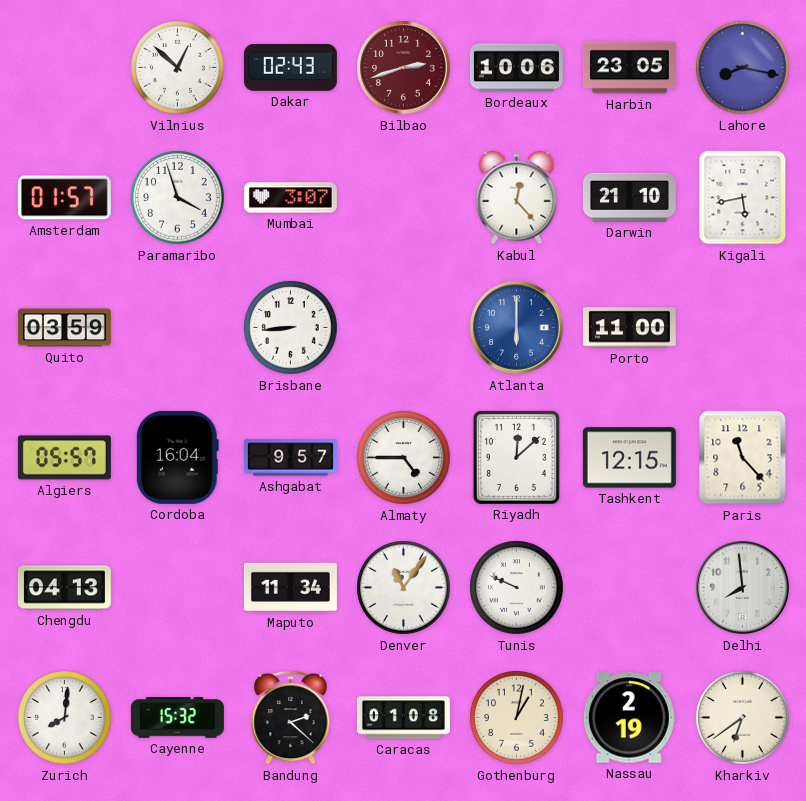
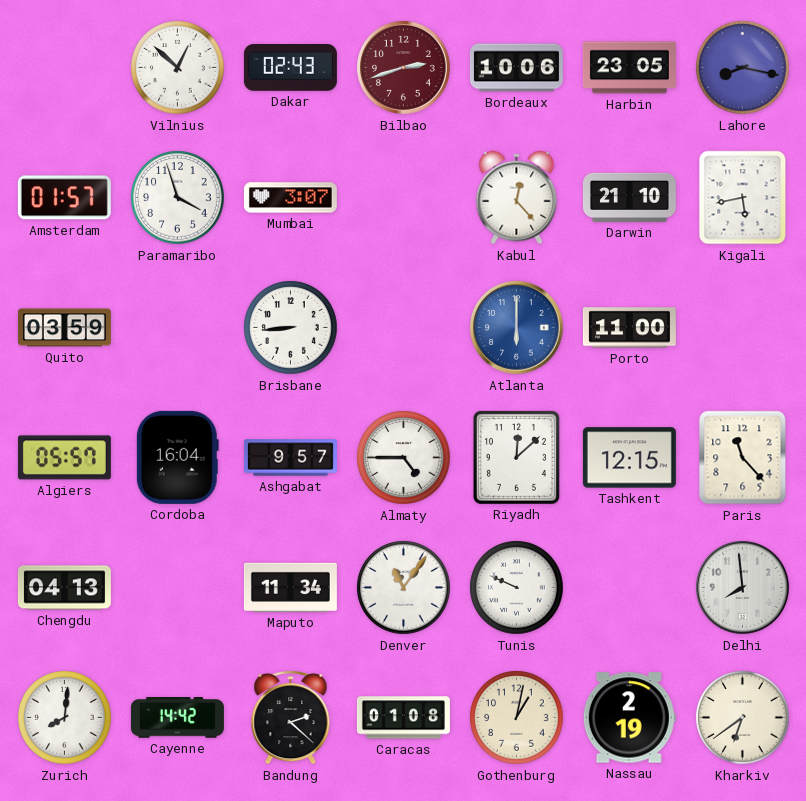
Cayenne: 15:32 -> 14:42
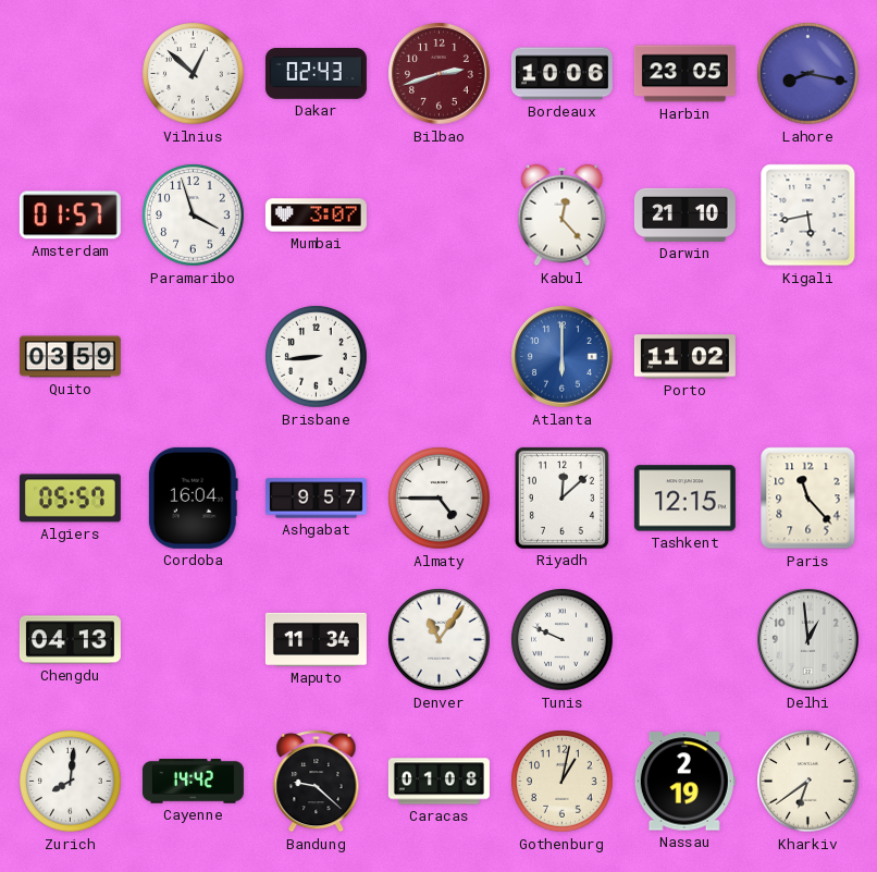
Porto: 11:00 -> 11:02
Delhi: 7:59 -> 12:59
Bandung: 2:22 -> 9:22
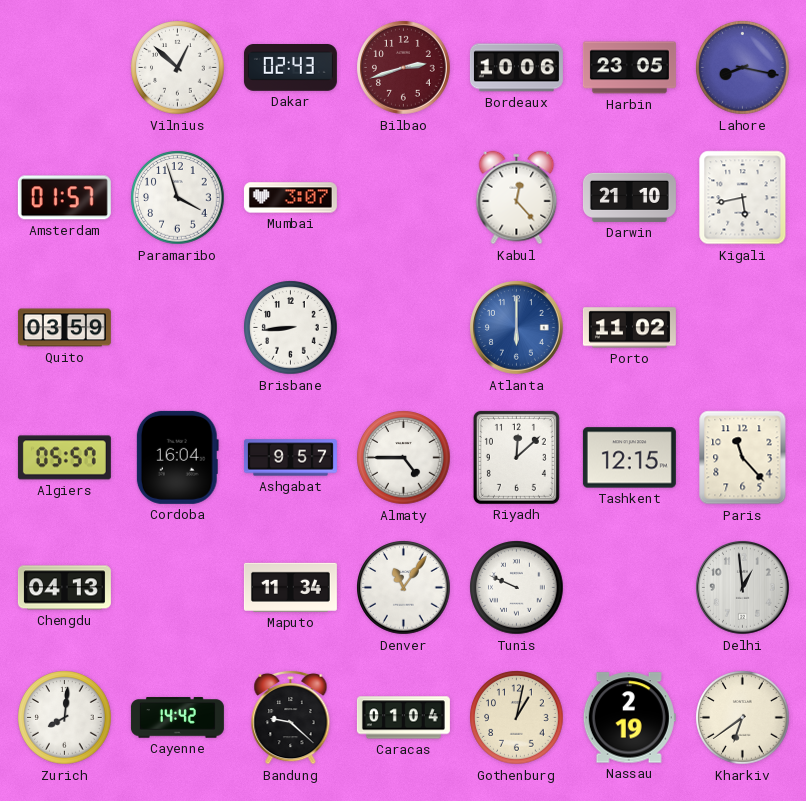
Caracas: 01:08 -> 01:04
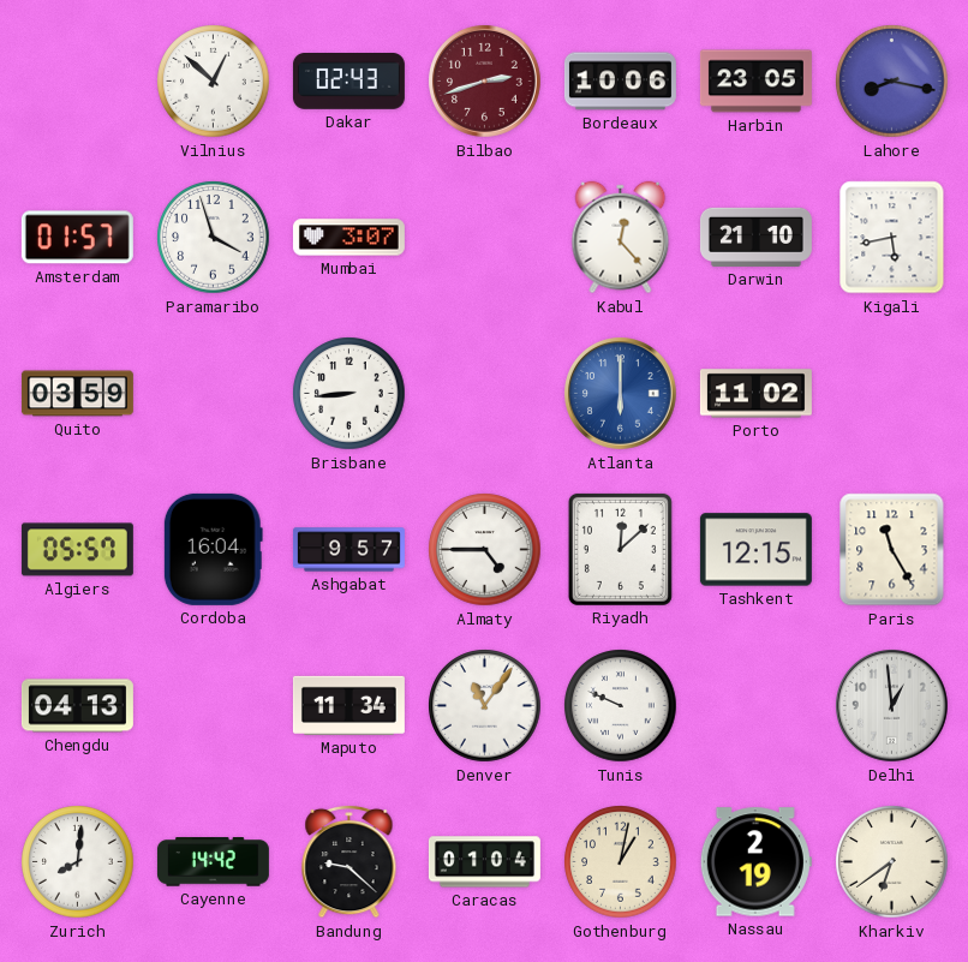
Paris: 11:23 -> 11:25
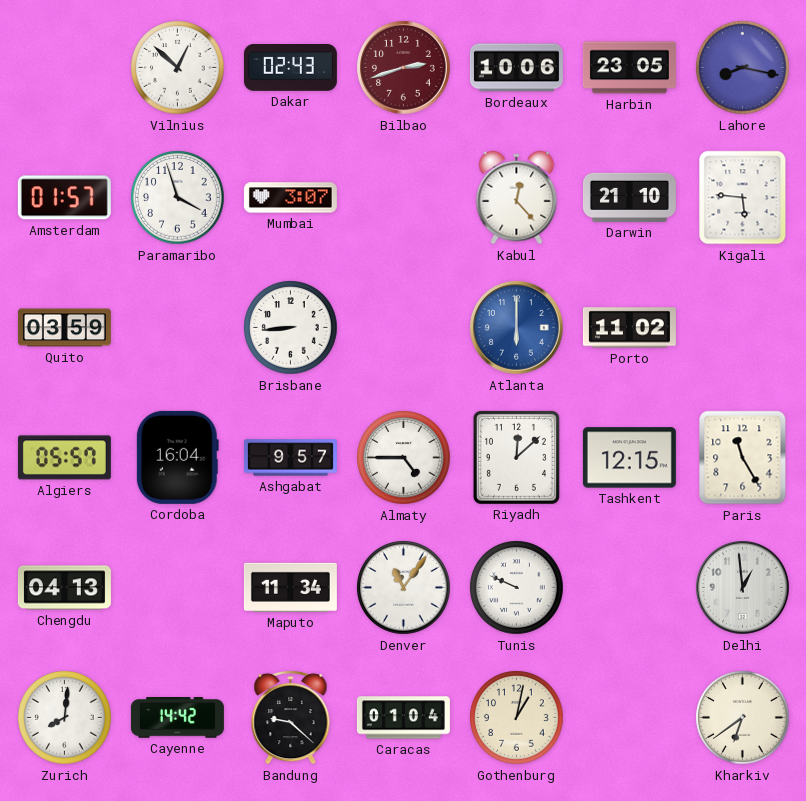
Kigali: 5:43 -> 5:46
Nassau: 2:19 -> none
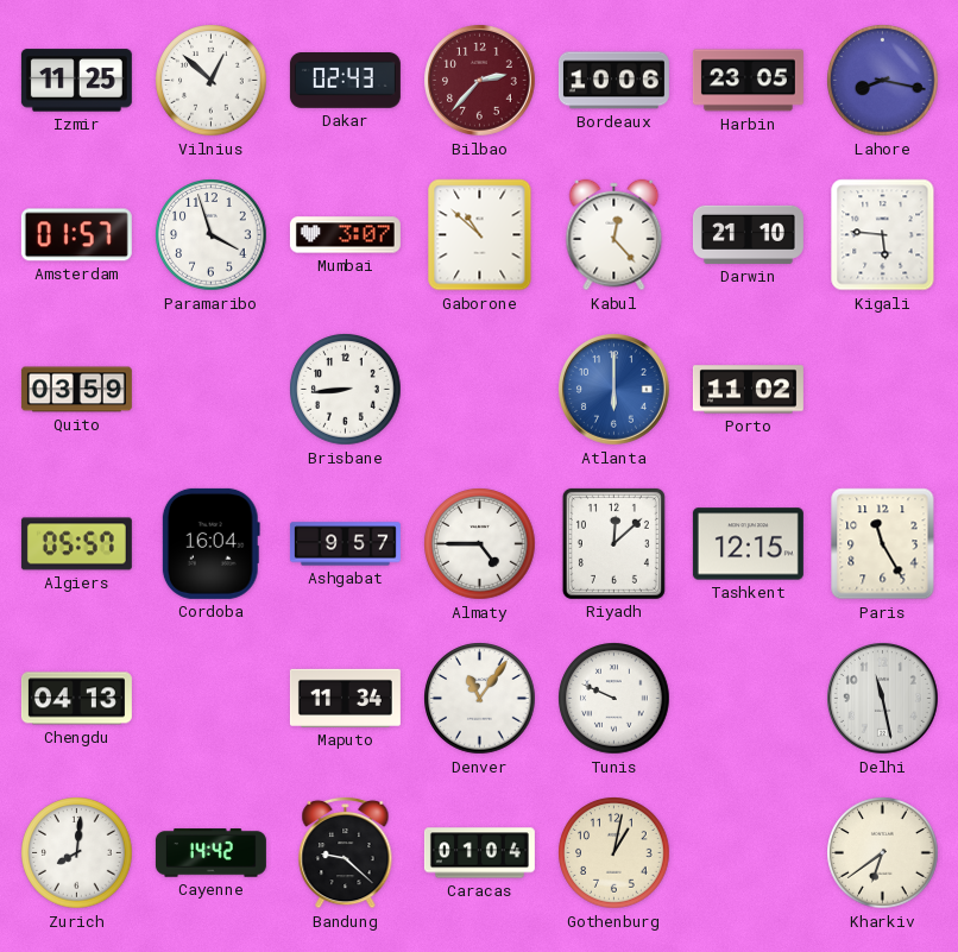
Izmir: none -> 11:25
Bilbao: 2:42 -> 2:37
Gaborone: none -> 10:52
Delhi: 12:59 -> 11:28
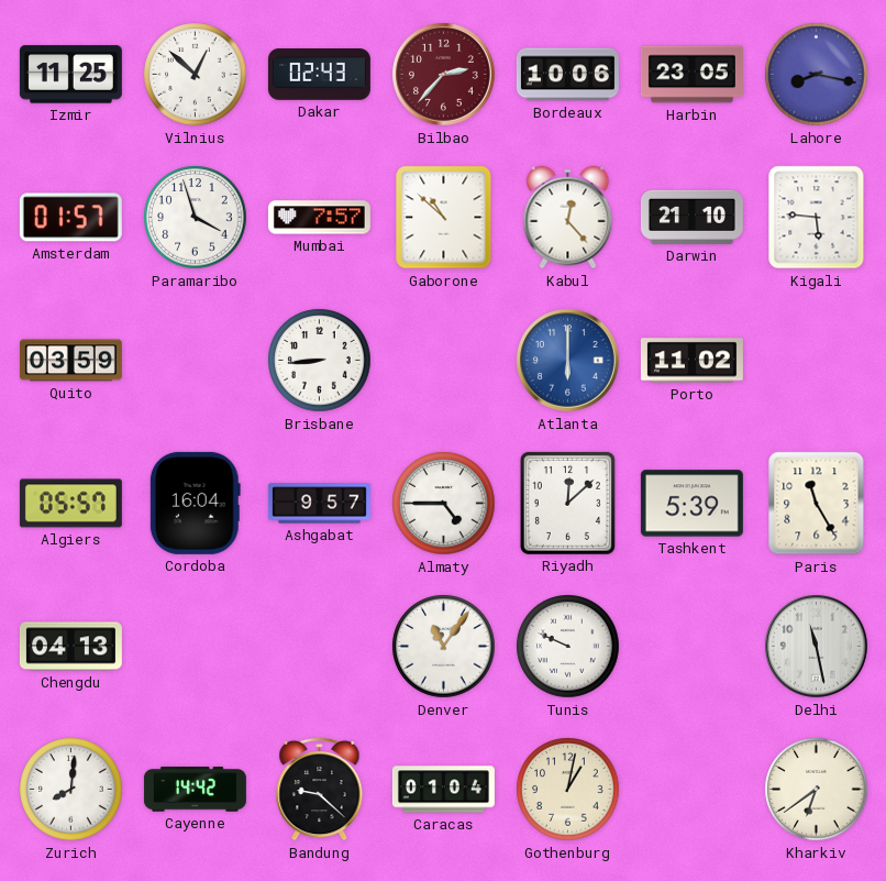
Mumbai: 3:07 -> 7:57
Tashkent: 12:15 -> 5:39
Maputo: 11:34 -> none
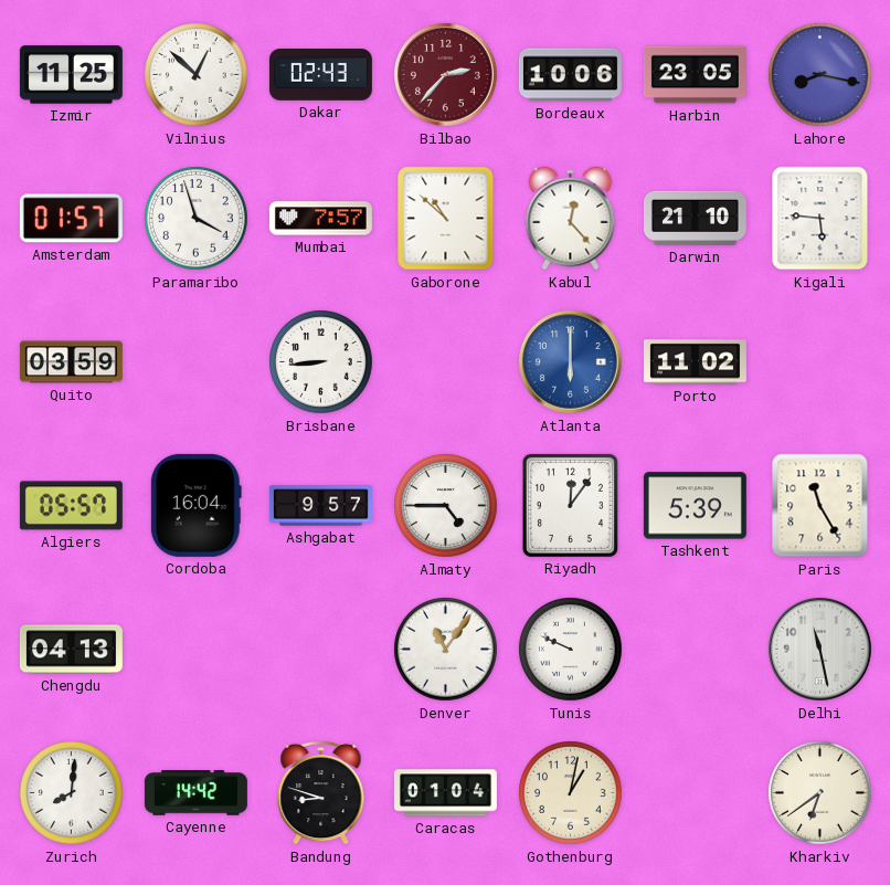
Riyadh: 12:08 -> 12:06
Bandung: 9:22 -> 8:48
